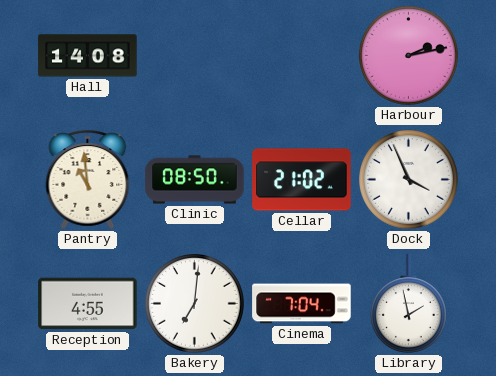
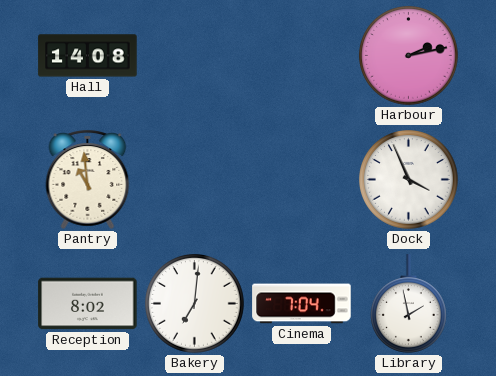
Clinic: 08:50 -> none
Cellar: 21:02 -> none
Reception: 4:55 -> 8:02
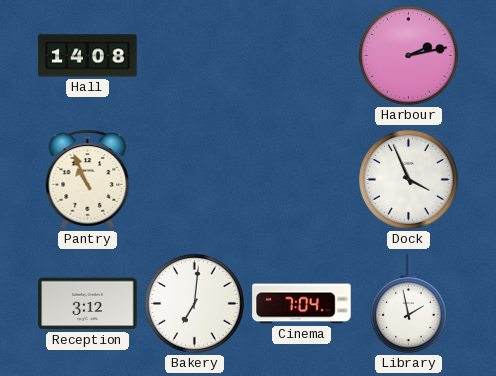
Pantry: 10:59 -> 10:56
Reception: 8:02 -> 3:12
